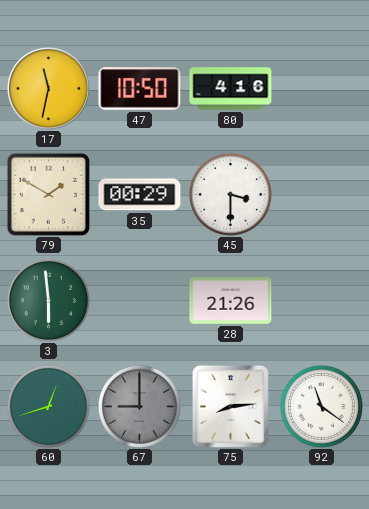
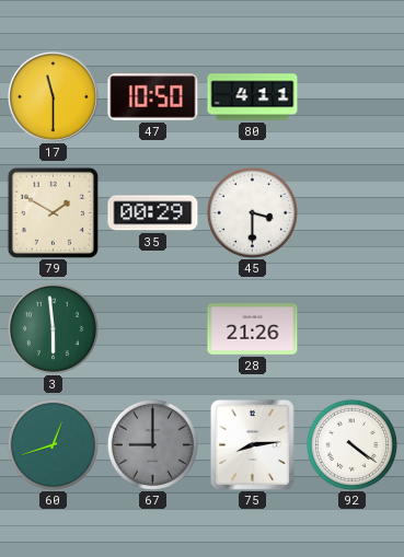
17: 11:32 -> 11:30
80: 4:16 -> 4:11
92: 11:21 -> 4:21
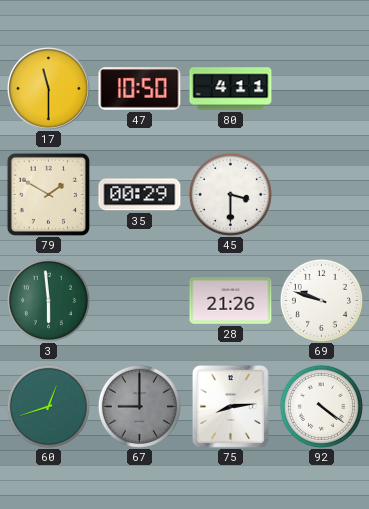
69: none -> 9:48
